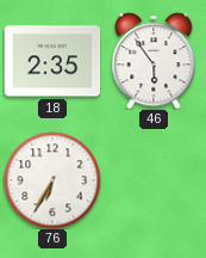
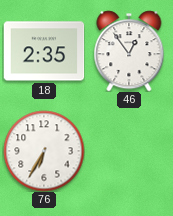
46: 5:54 -> 12:54
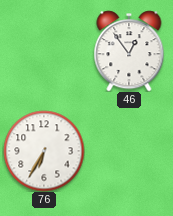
18: 2:35 -> none
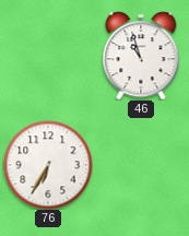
46: 12:54 -> 10:57
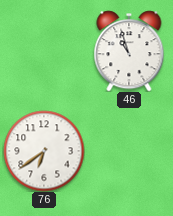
76: 6:35 -> 6:39
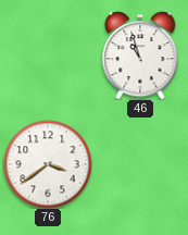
76: 6:39 -> 3:39
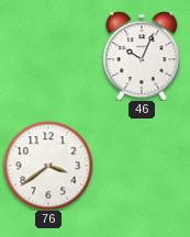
46: 10:57 -> 10:04
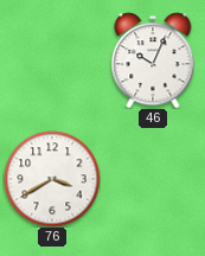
76: 3:39 -> 3:40
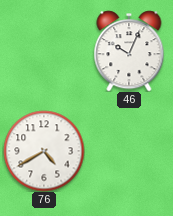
76: 3:40 -> 4:40
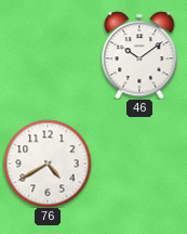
46: 10:04 -> 10:09
